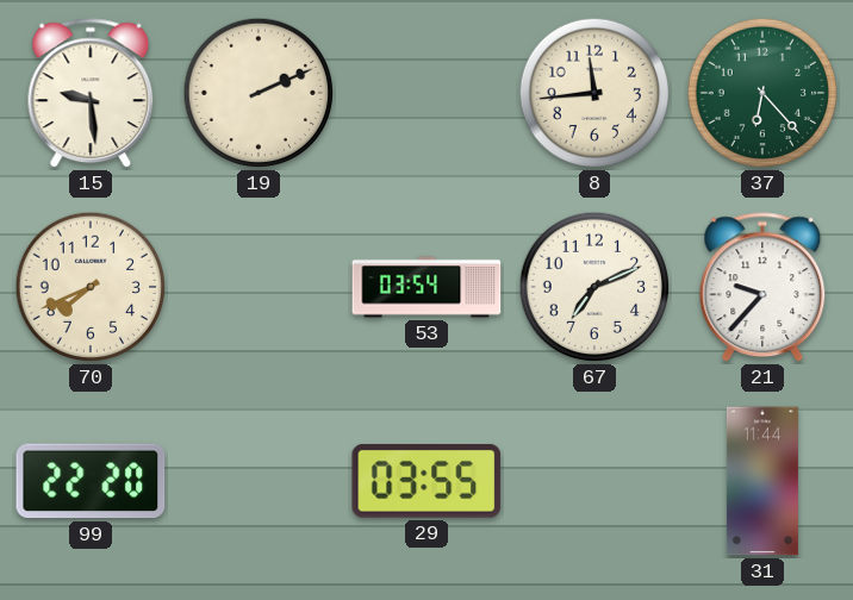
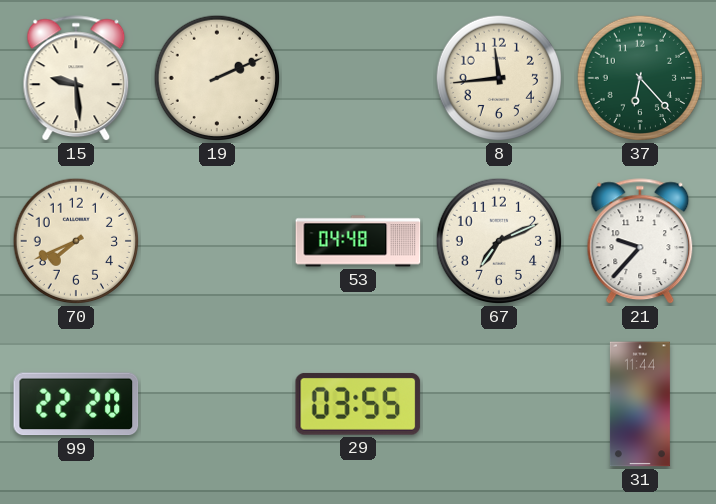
53: 03:54 -> 04:48
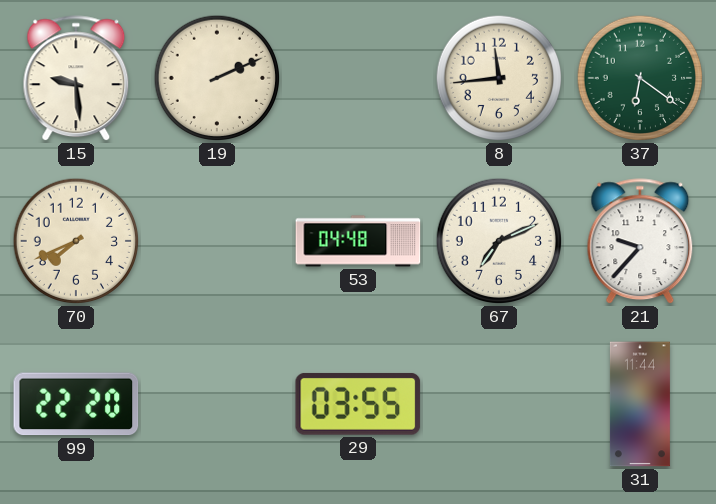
37: 6:23 -> 6:21
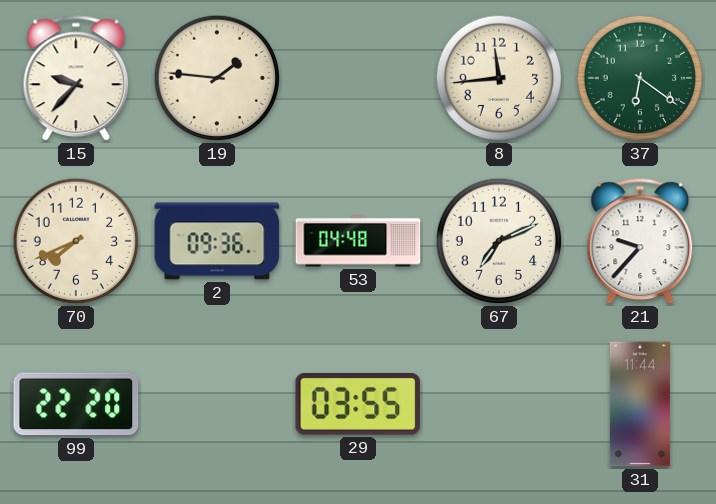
15: 9:29 -> 9:37
19: 2:11 -> 1:46
2: none -> 09:36
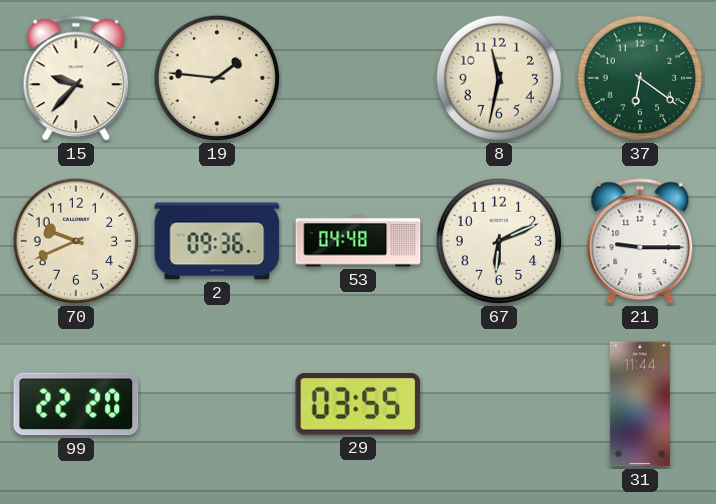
8: 11:44 -> 11:32
70: 7:41 -> 9:41
67: 7:11 -> 6:11
21: 9:37 -> 9:15
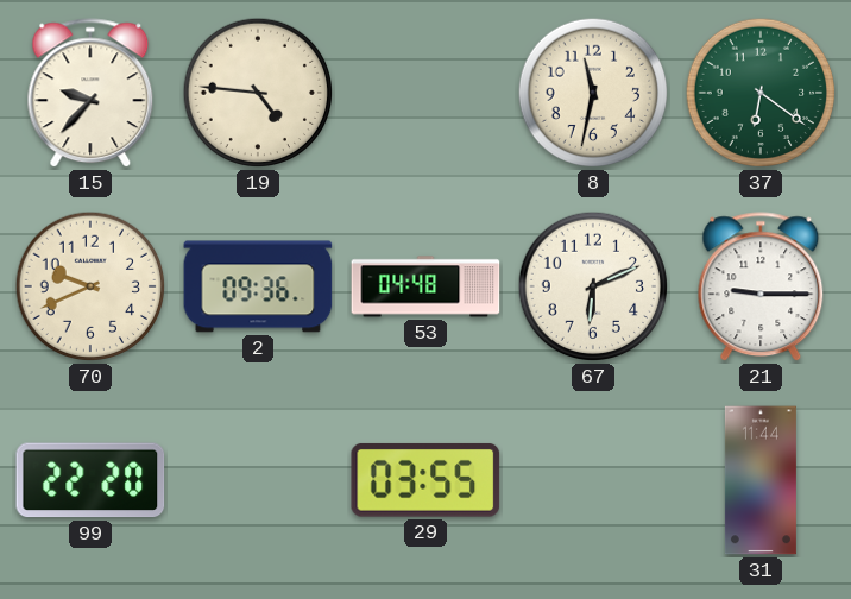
19: 1:46 -> 4:46
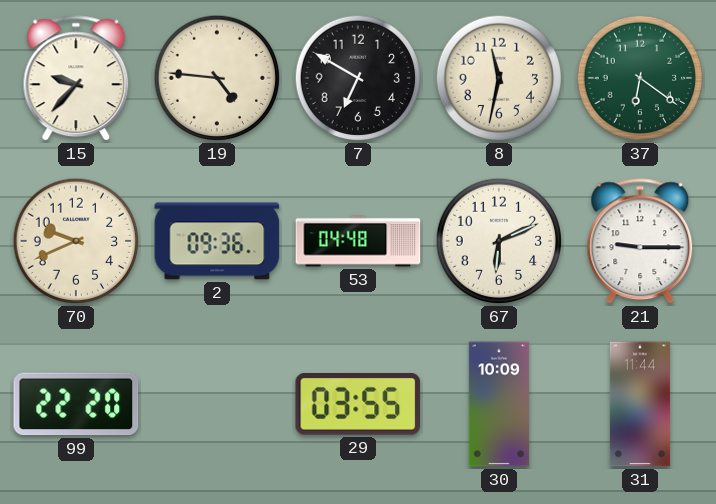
7: none -> 6:50
30: none -> 10:09
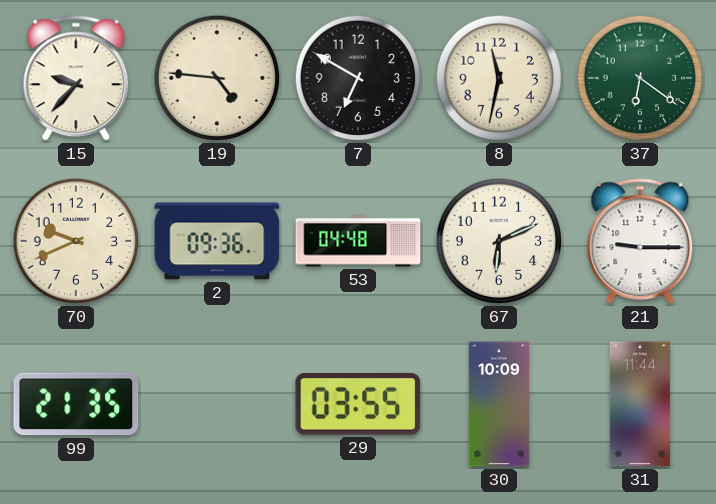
99: 22:20 -> 21:35
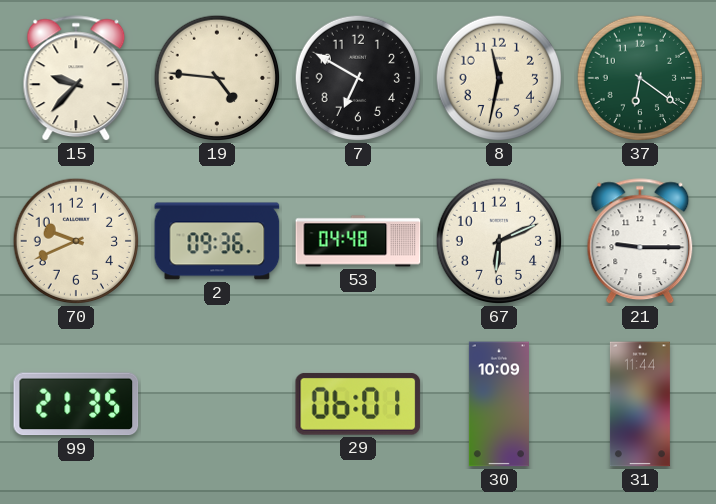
29: 03:55 -> 06:01
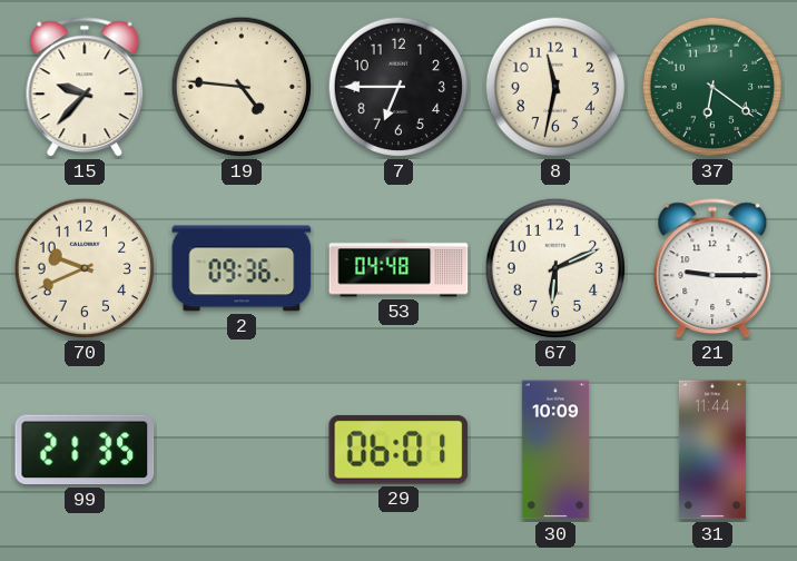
7: 6:50 -> 6:45
